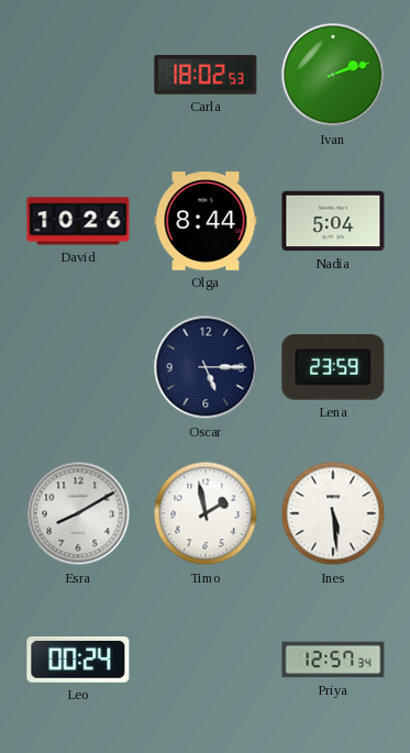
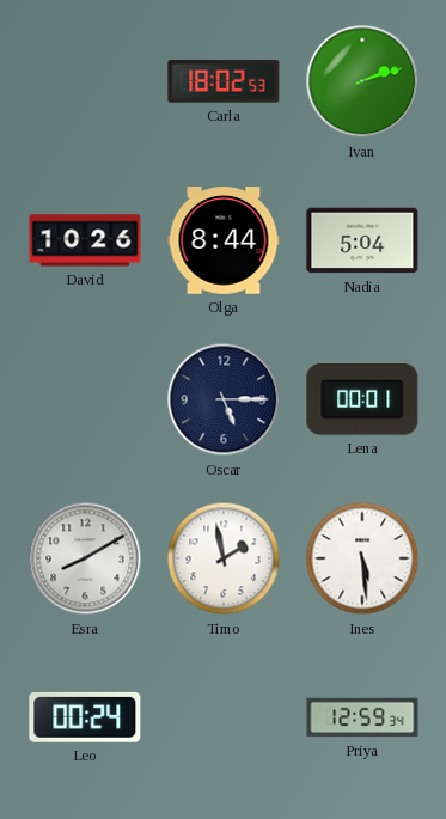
Lena: 23:59 -> 00:01
Priya: 12:57 -> 12:59
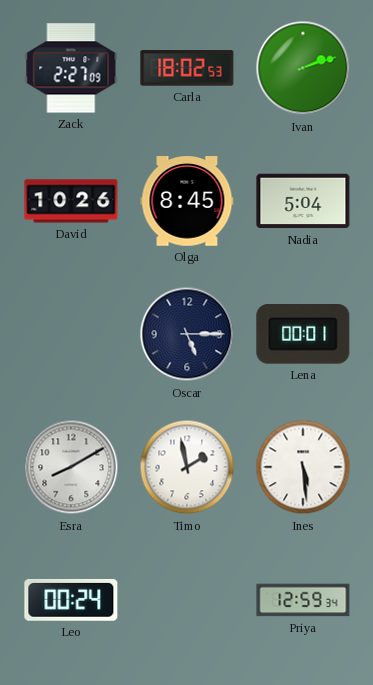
Zack: none -> 2:27
Olga: 8:44 -> 8:45
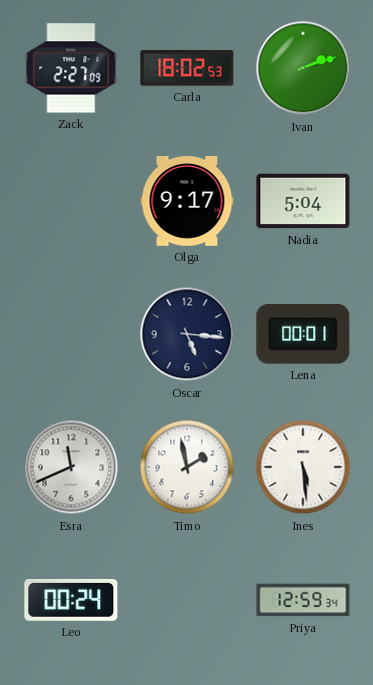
David: 10:26 -> none
Olga: 8:45 -> 9:17
Oscar: 5:15 -> 5:16
Esra: 8:10 -> 11:41
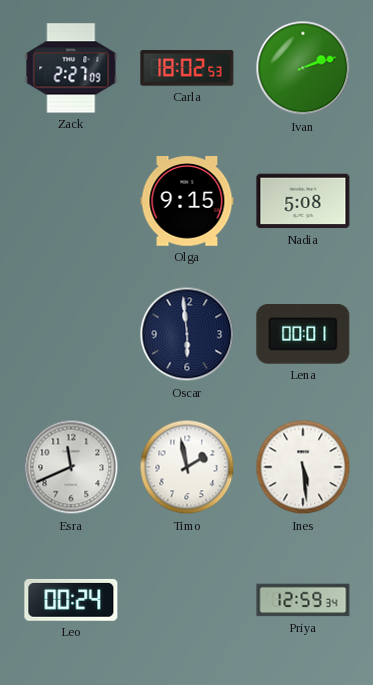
Olga: 9:17 -> 9:15
Nadia: 5:04 -> 5:08
Oscar: 5:16 -> 5:59
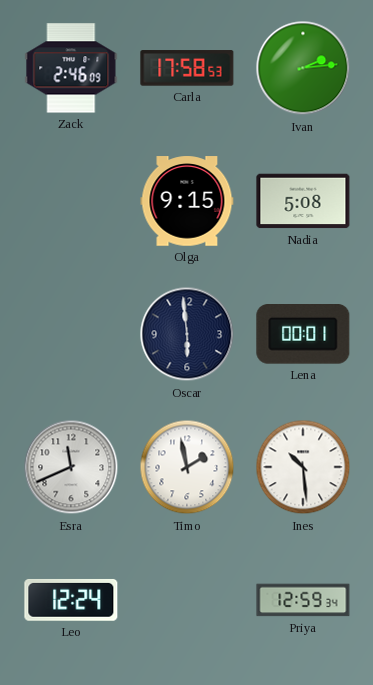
Zack: 2:27 -> 2:46
Carla: 18:02 -> 17:58
Ivan: 2:12 -> 2:14
Ines: 5:29 -> 10:29
Leo: 00:24 -> 12:24
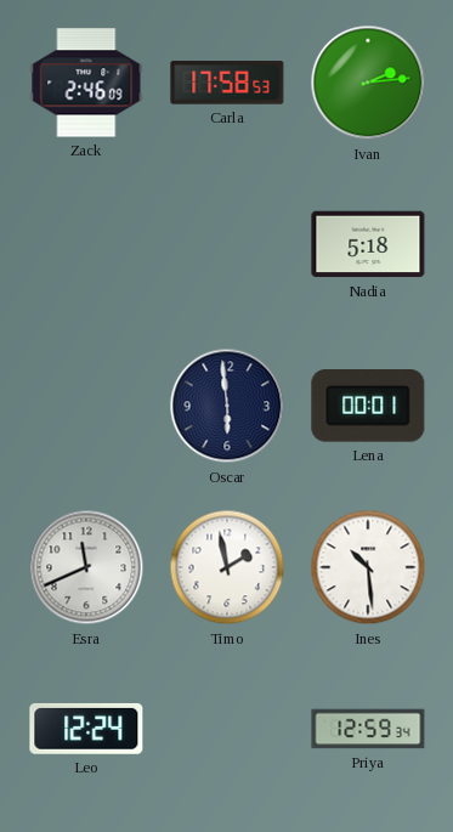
Olga: 9:15 -> none
Nadia: 5:08 -> 5:18
